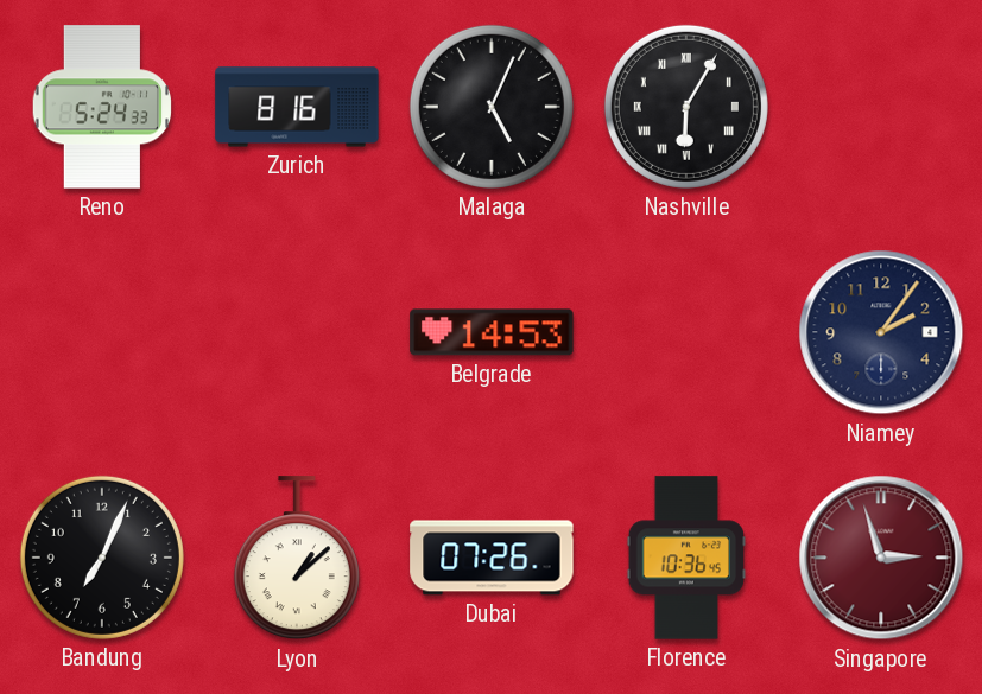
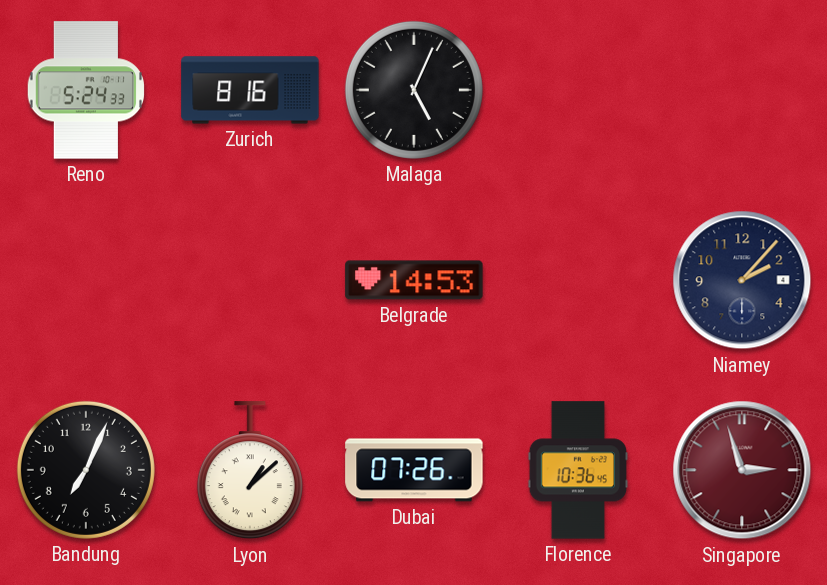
Nashville: 6:05 -> none
Niamey: 2:06 -> 2:07
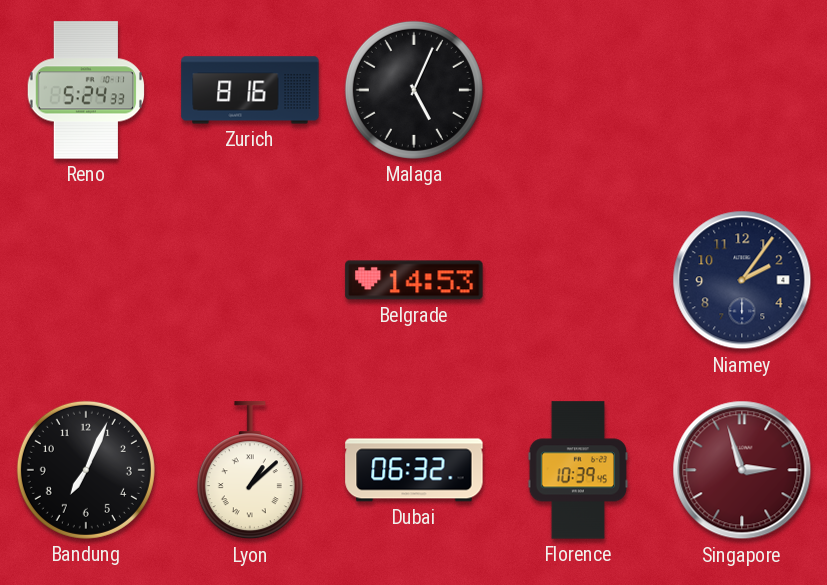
Niamey: 2:07 -> 2:06
Dubai: 07:26 -> 06:32
Florence: 10:36 -> 10:39
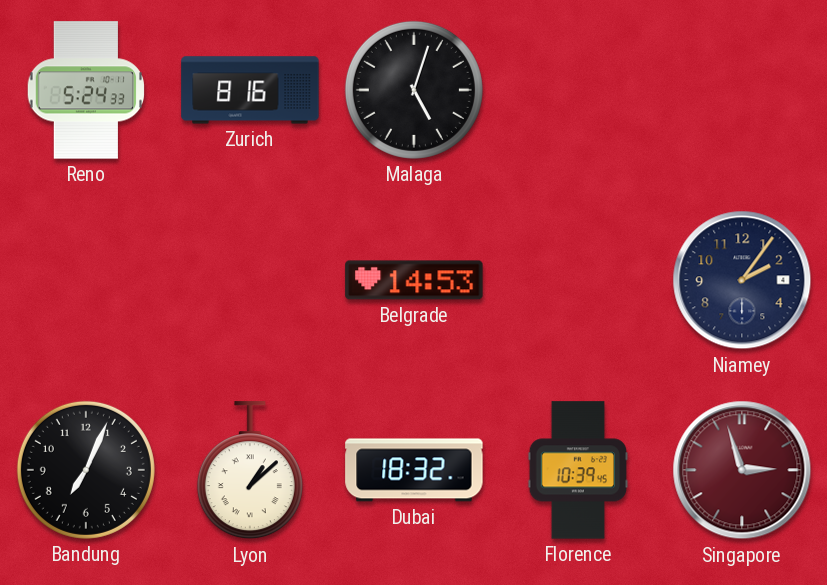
Malaga: 5:04 -> 5:03
Dubai: 06:32 -> 18:32
